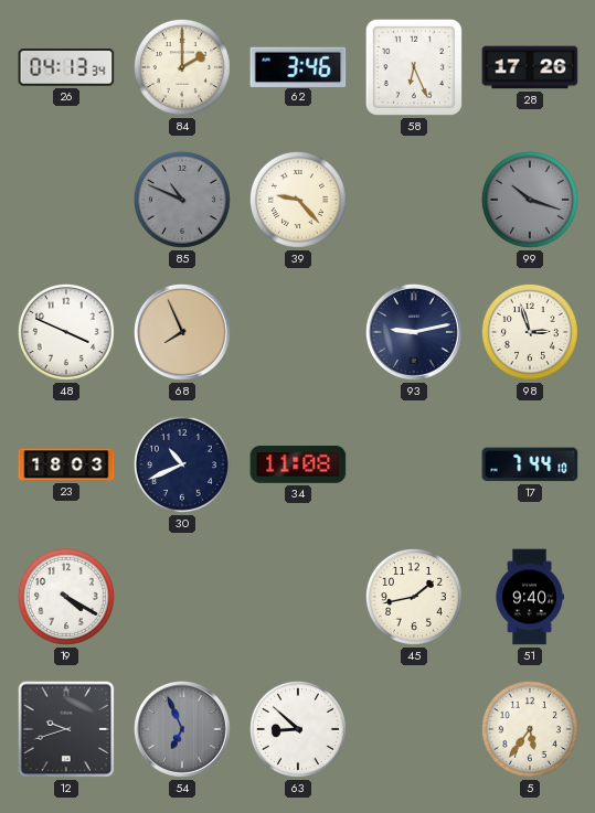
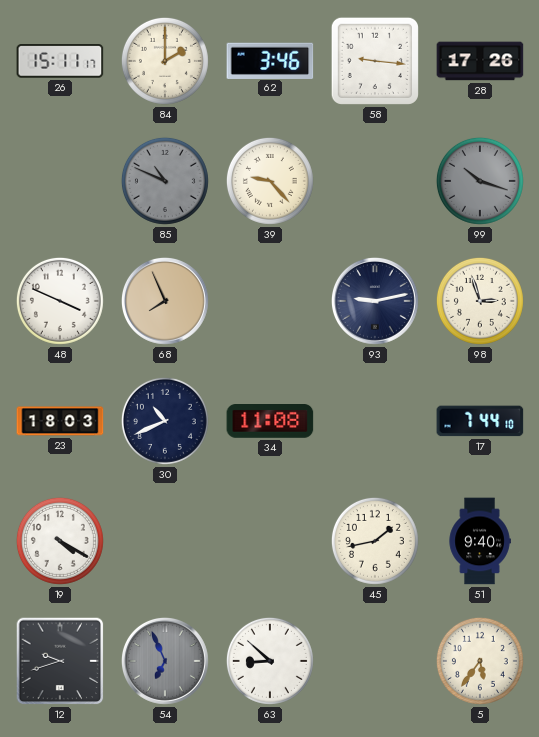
26: 04:13 -> 15:11
58: 6:26 -> 9:16
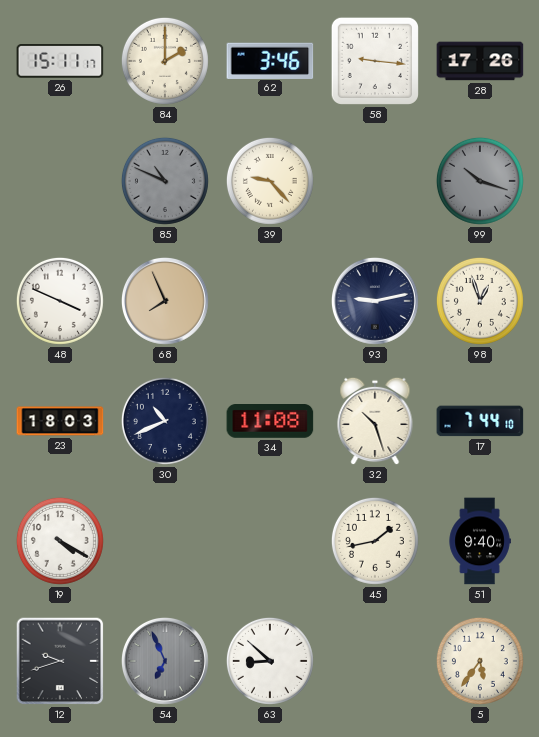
98: 2:57 -> 12:57
32: none -> 10:27
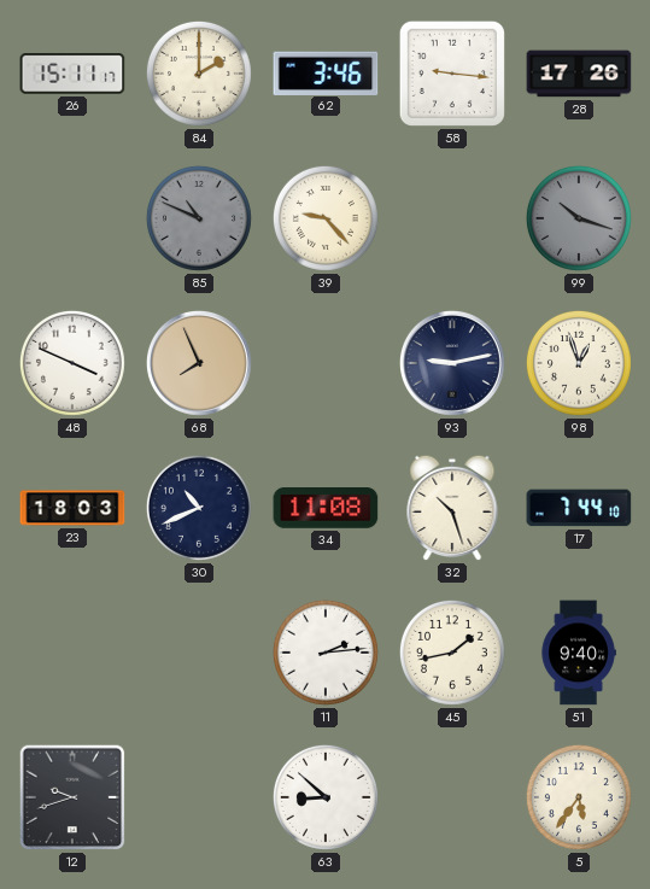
19: 4:20 -> none
11: none -> 2:14
54: 6:56 -> none
